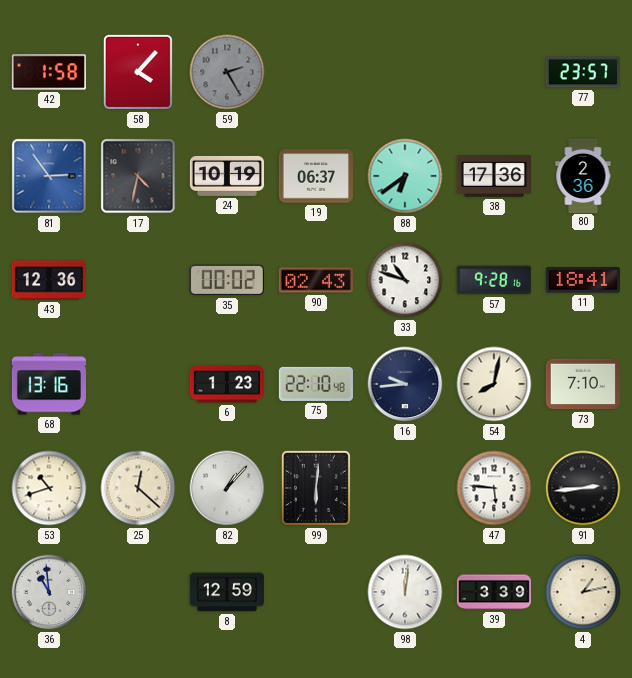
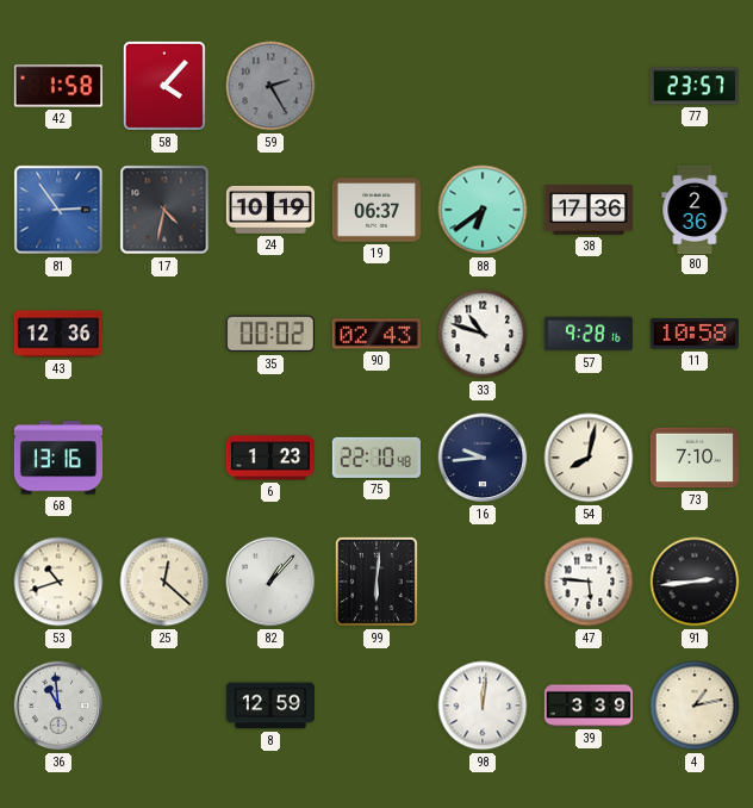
11: 18:41 -> 10:58
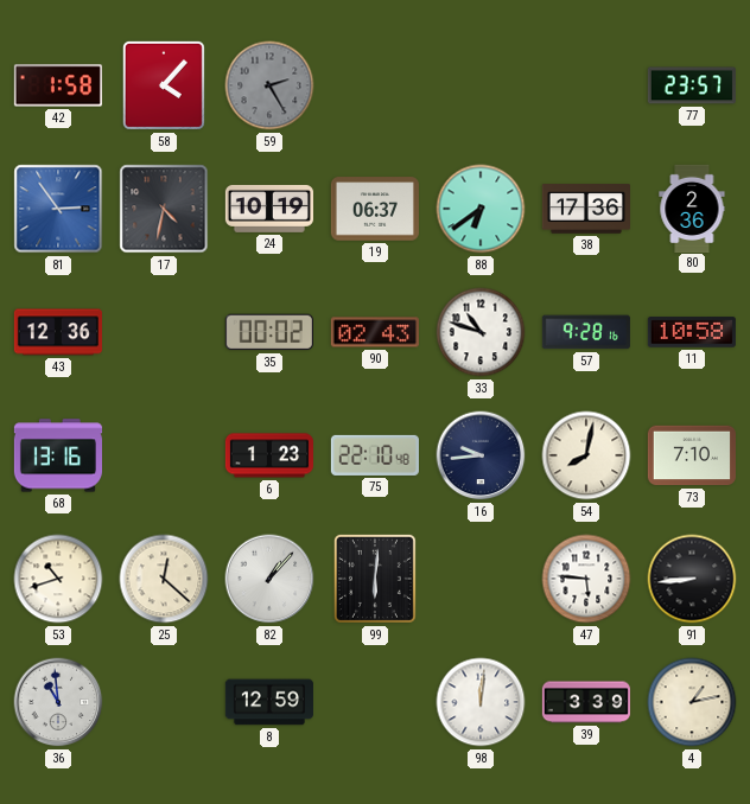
91: 2:44 -> 8:44
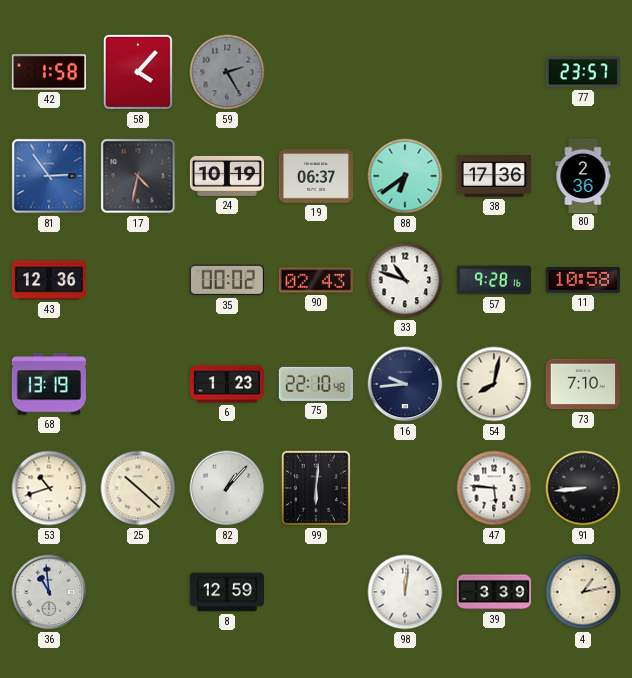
68: 13:16 -> 13:19
25: 12:22 -> 10:22
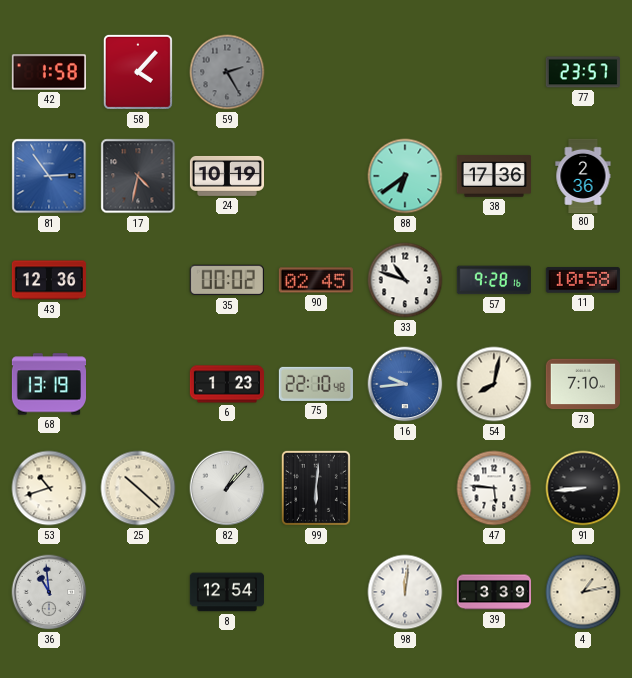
19: 06:37 -> none
90: 02:43 -> 02:45
16 dial: navy -> blue
8: 12:59 -> 12:54
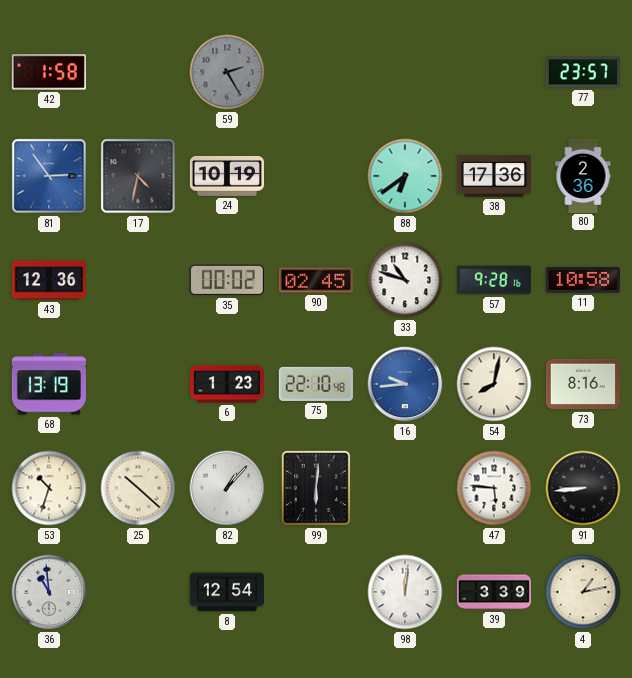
58: 4:07 -> none
73: 7:10 -> 8:16
53: 10:42 -> 10:33
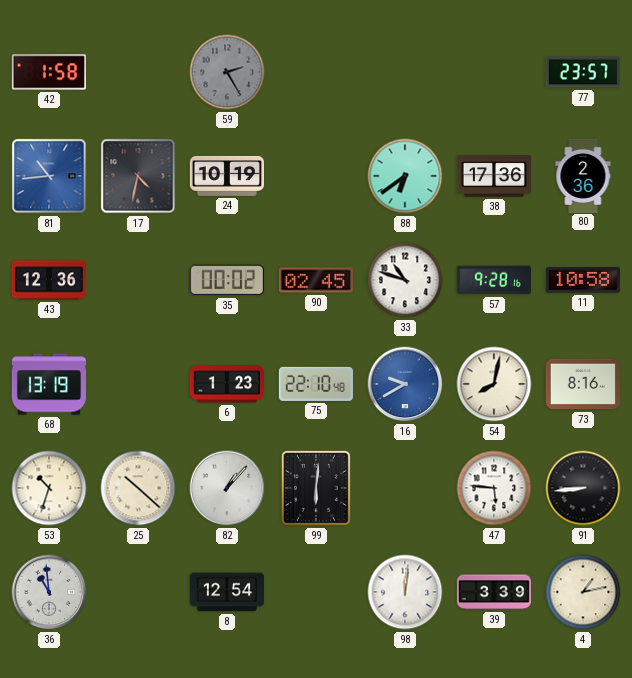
81: 2:54 -> 10:44
16: 9:44 -> 9:40
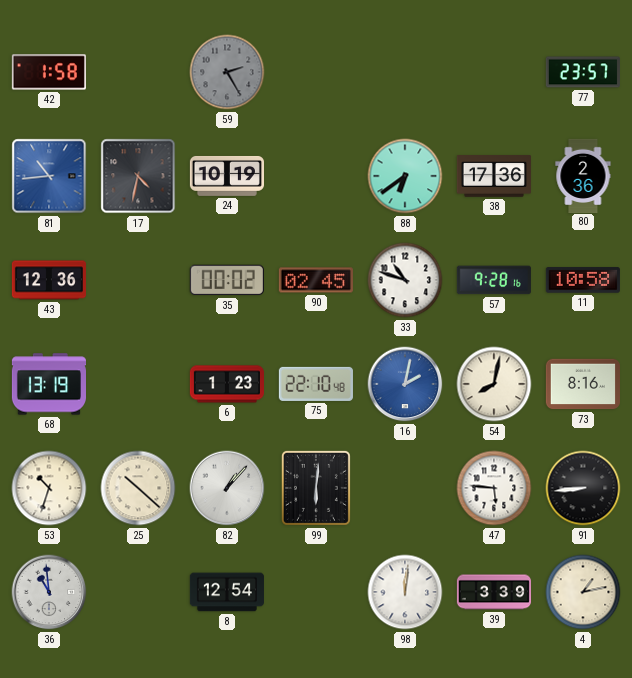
16: 9:40 -> 2:02
